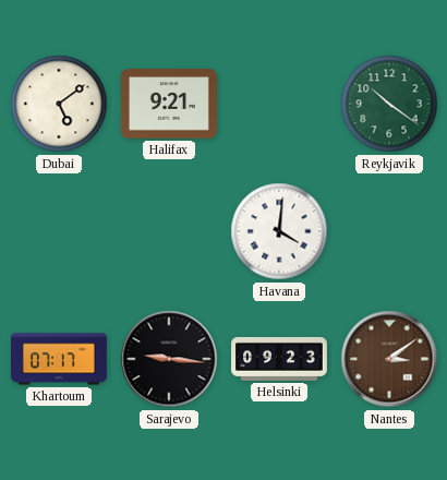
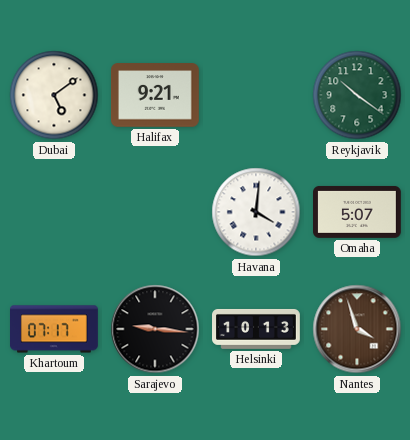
Omaha: none -> 5:07
Helsinki: 09:23 -> 10:13
Nantes: 3:09 -> 3:57
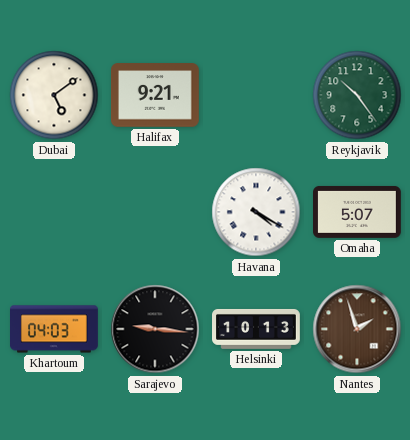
Reykjavik: 10:21 -> 10:24
Havana: 4:01 -> 4:20
Khartoum: 07:17 -> 04:03
Nantes: 3:57 -> 1:57
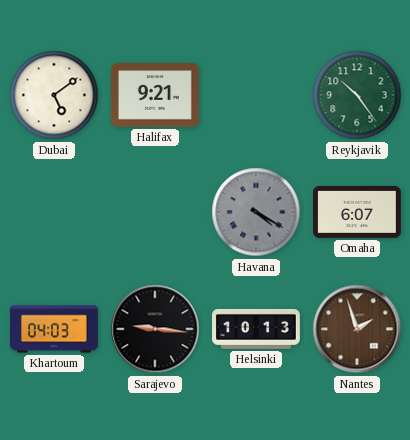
Havana dial: white -> grey
Omaha: 5:07 -> 6:07
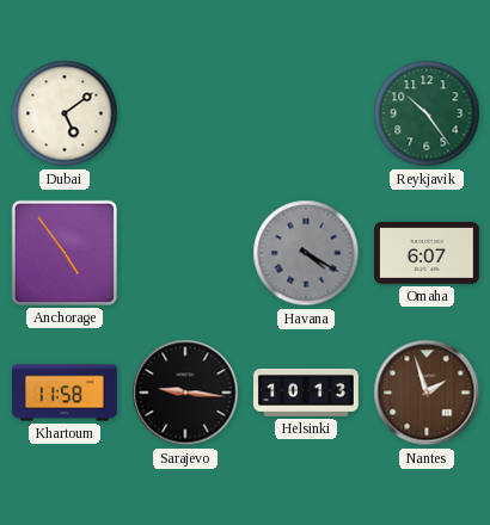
Halifax: 9:21 -> none
Anchorage: none -> 4:54
Khartoum: 04:03 -> 11:58
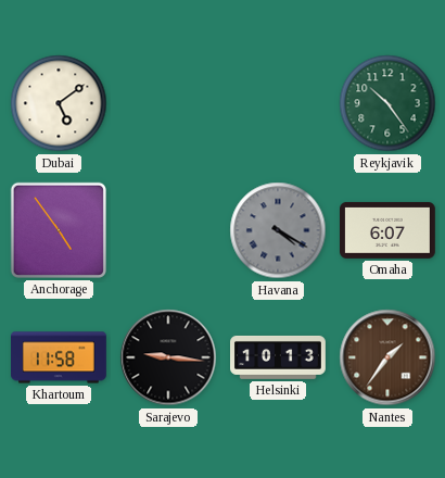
Nantes: 1:57 -> 1:36
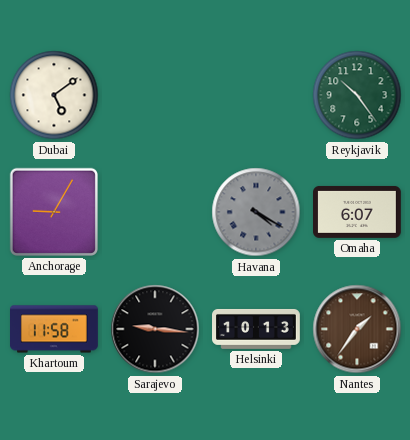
Anchorage: 4:54 -> 9:05
